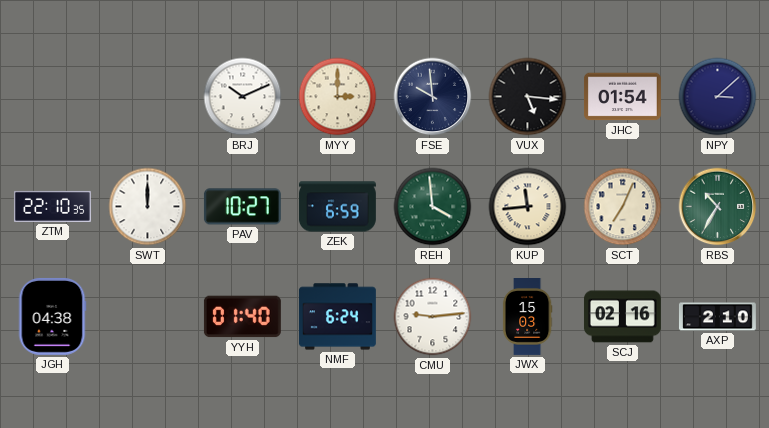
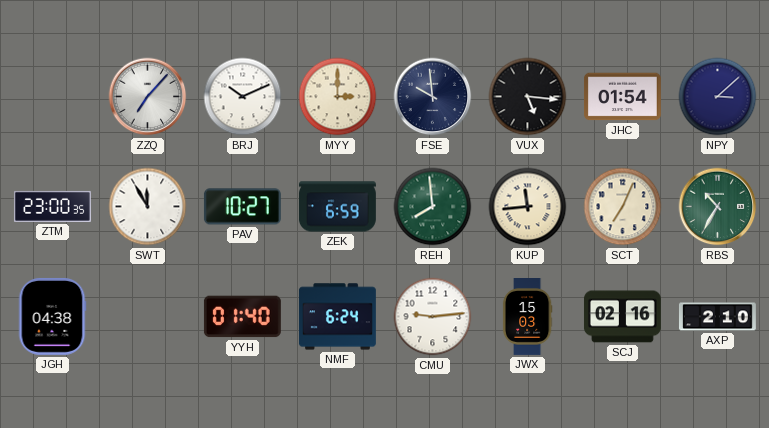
ZZQ: none -> 7:07
ZTM: 22:10 -> 23:00
SWT: 12:00 -> 11:55
REH: 3:59 -> 7:59
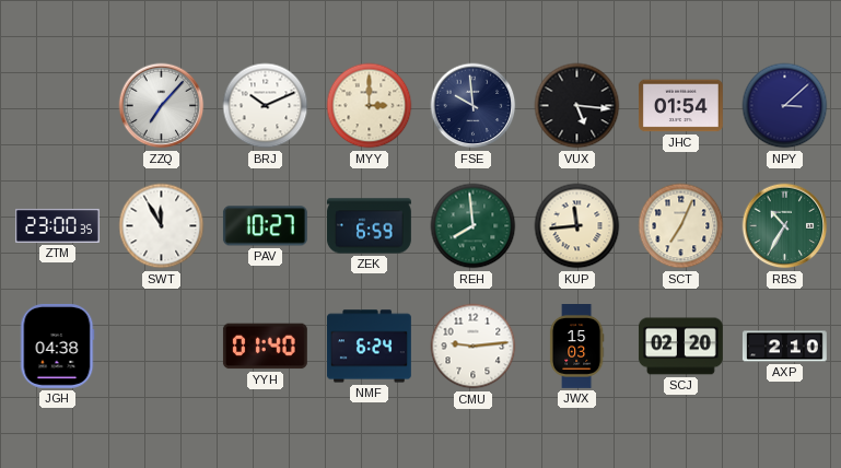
SCJ: 02:16 -> 02:20
